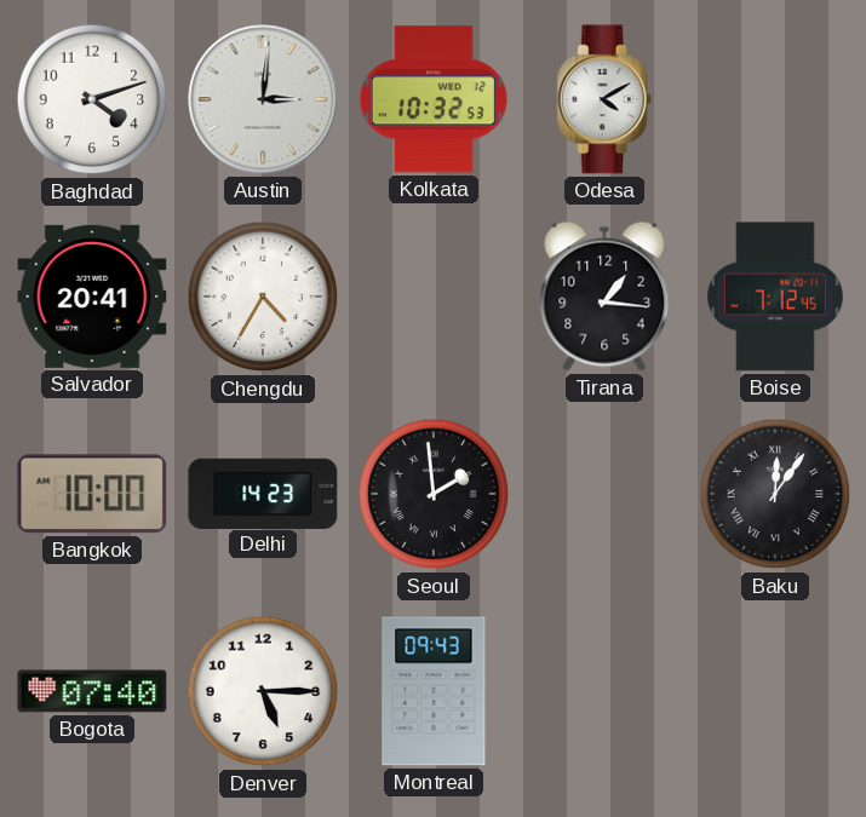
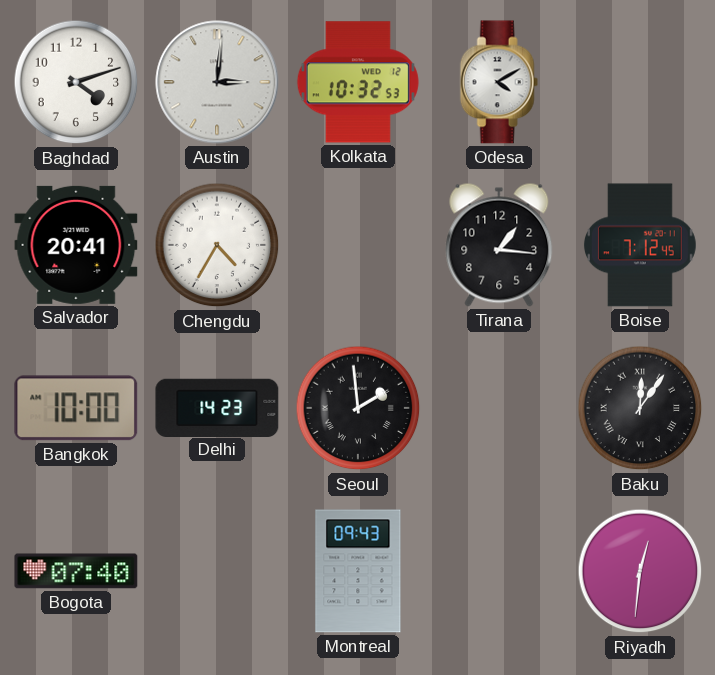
Denver: 5:15 -> none
Riyadh: none -> 12:31
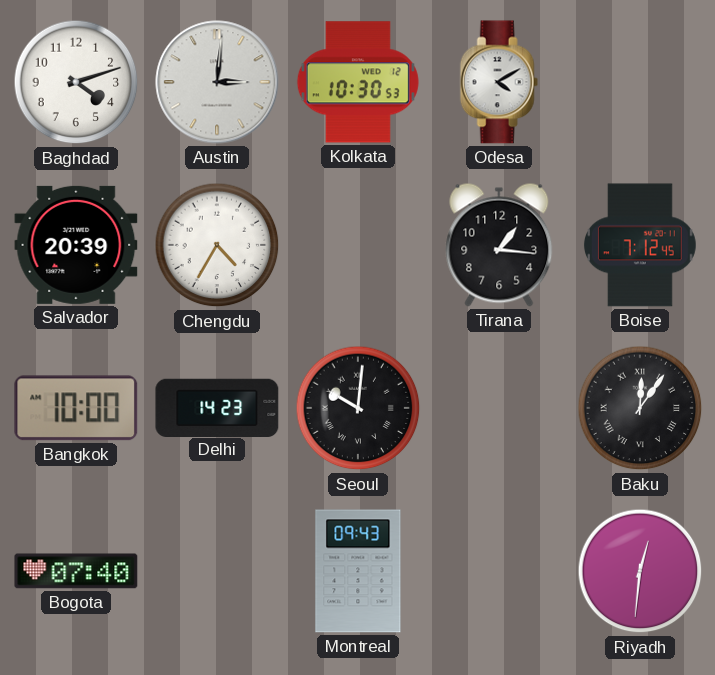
Kolkata: 10:32 -> 10:30
Salvador: 20:41 -> 20:39
Seoul: 1:59 -> 10:01
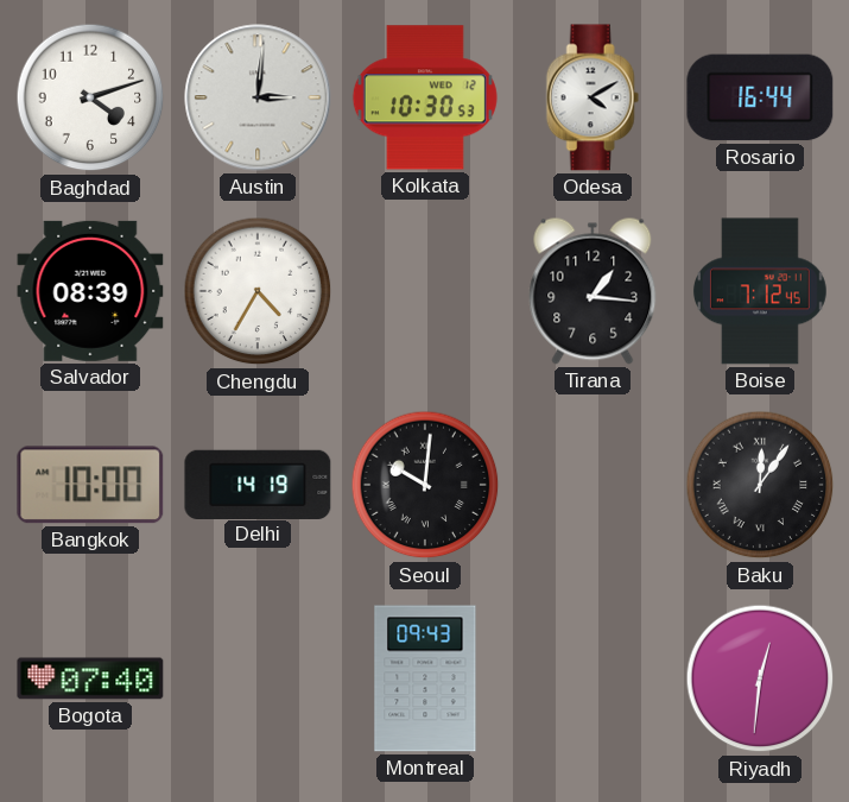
Rosario: none -> 16:44
Salvador: 20:39 -> 08:39
Delhi: 14:23 -> 14:19
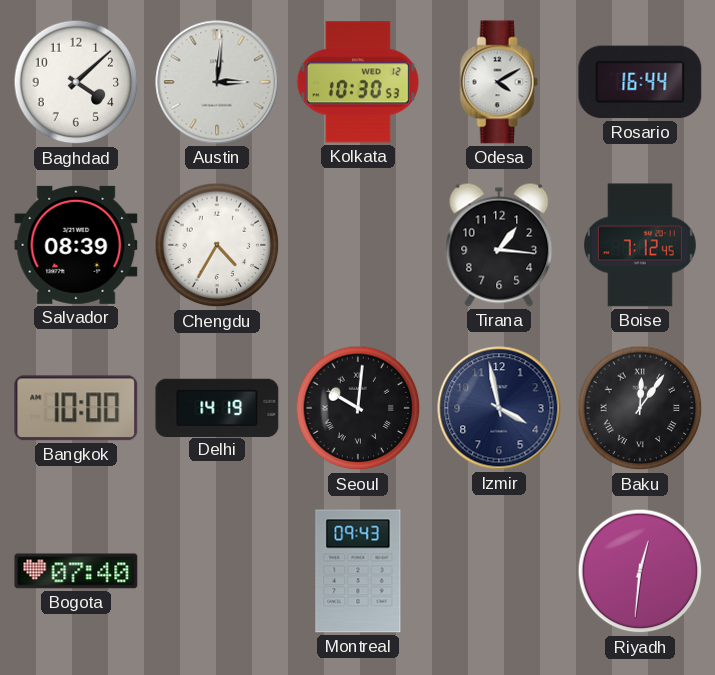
Baghdad: 4:12 -> 4:08
Izmir: none -> 3:58
